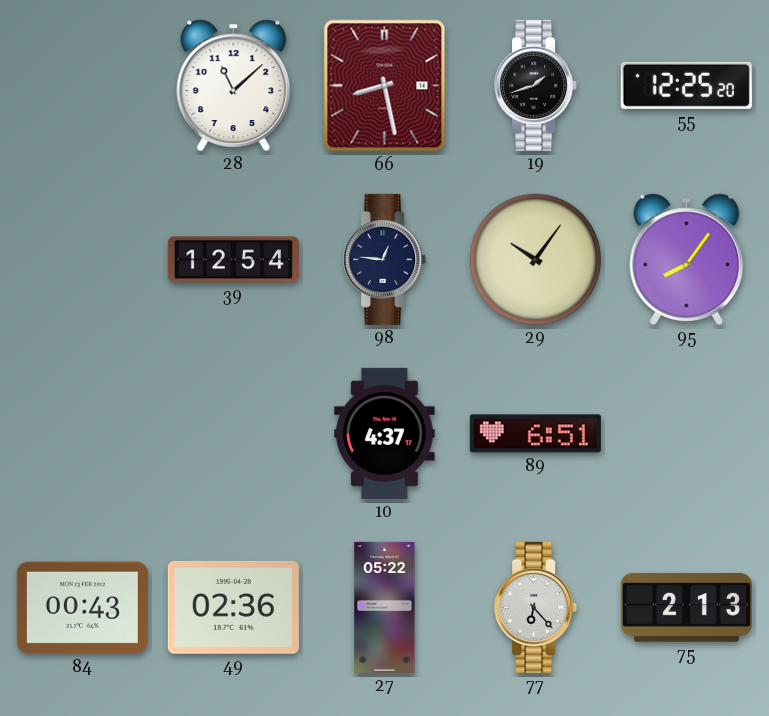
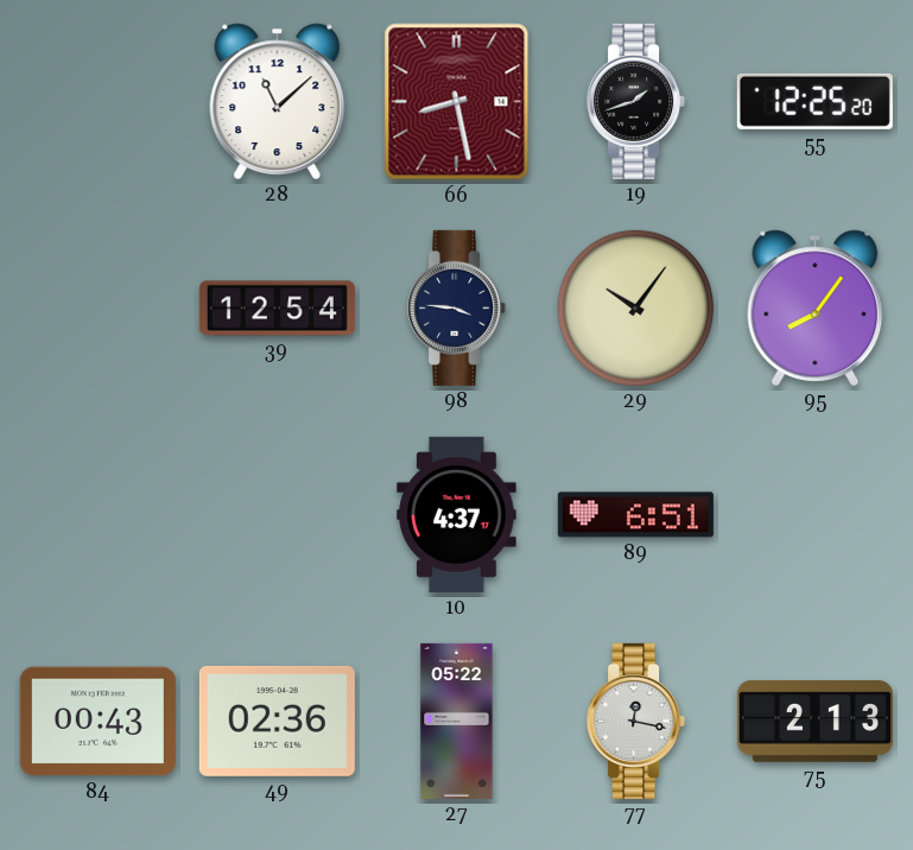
98: 12:46 -> 3:46
77: 6:23 -> 12:17
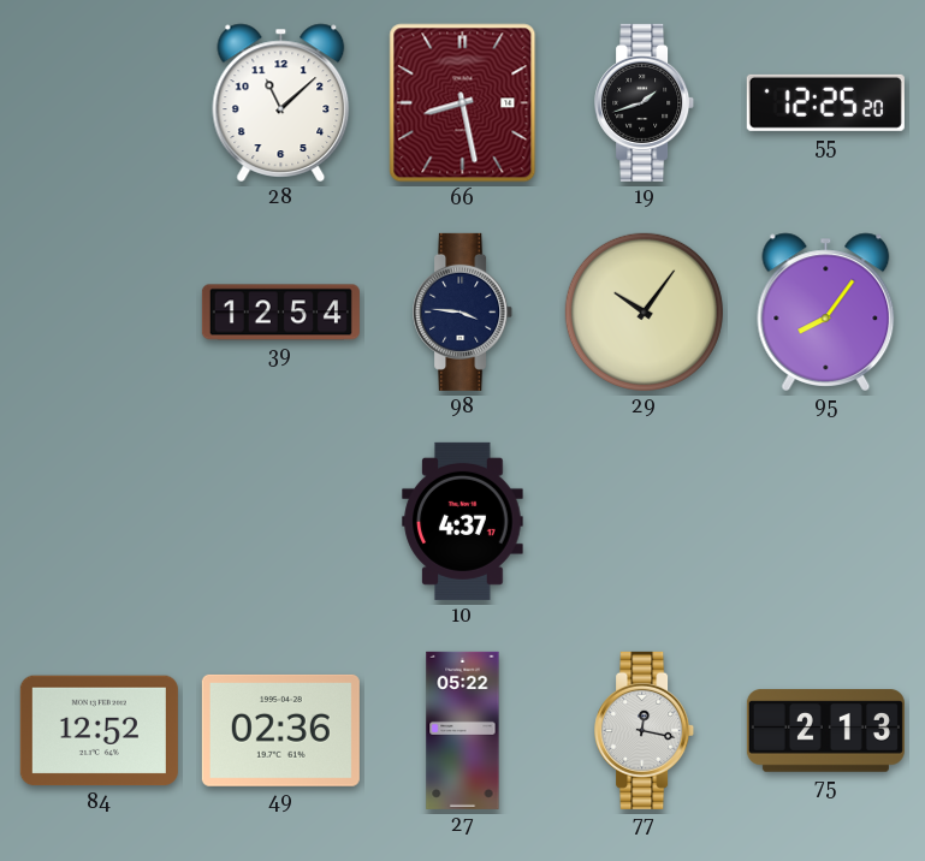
89: 6:51 -> none
84: 00:43 -> 12:52
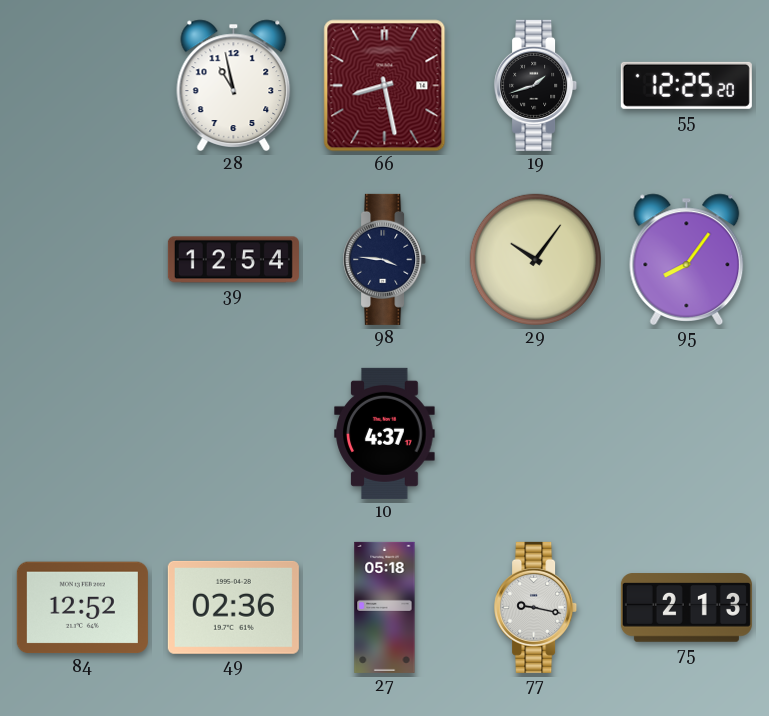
28: 11:08 -> 10:58
27: 05:22 -> 05:18
77: 12:17 -> 9:17
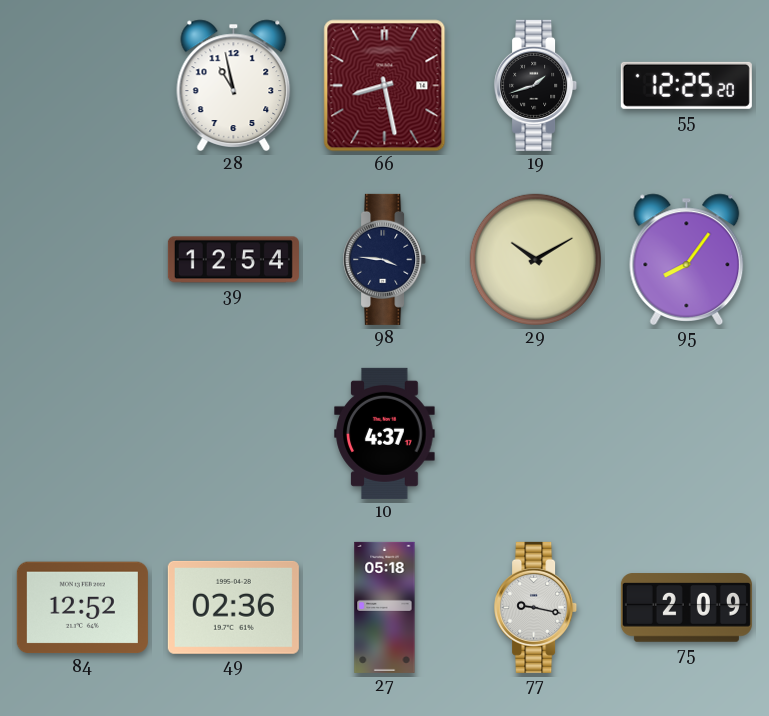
29: 10:06 -> 10:10
75: 2:13 -> 2:09
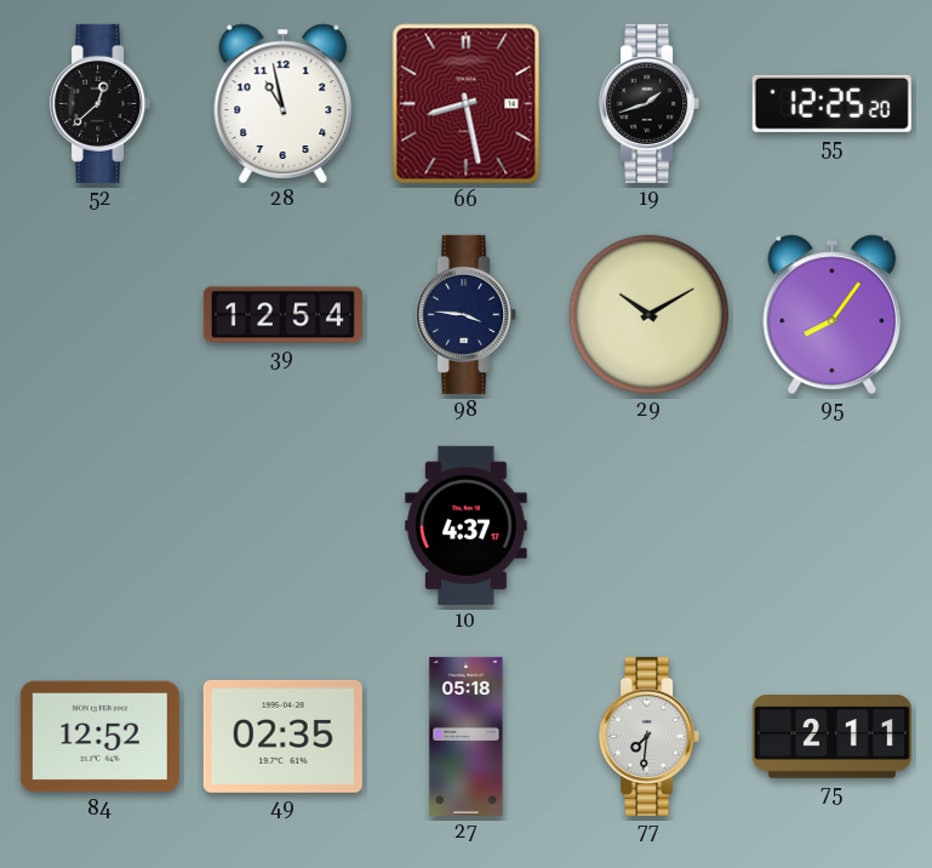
52: none -> 12:38
49: 02:36 -> 02:35
77: 9:17 -> 7:31
75: 2:09 -> 2:11
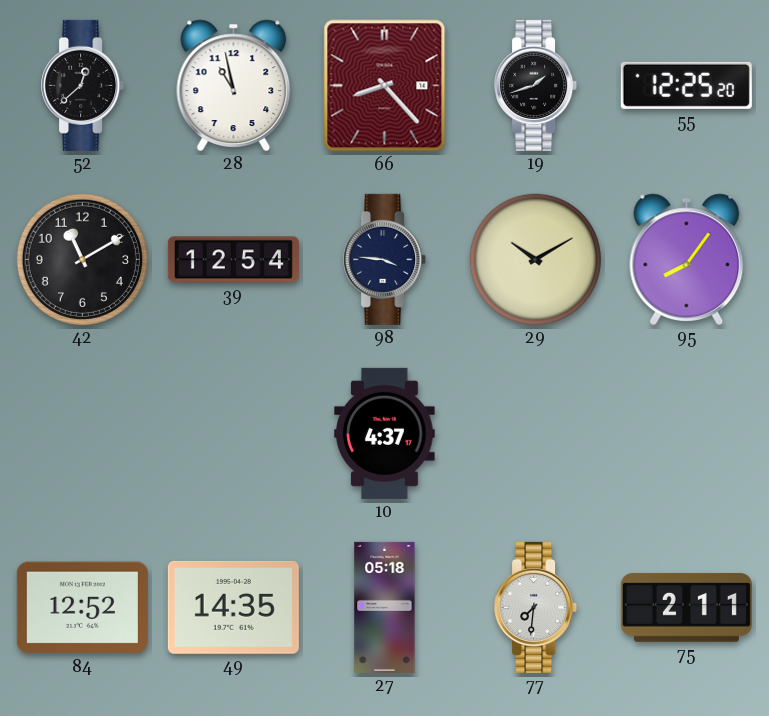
66: 8:28 -> 8:23
42: none -> 11:10
49: 02:35 -> 14:35
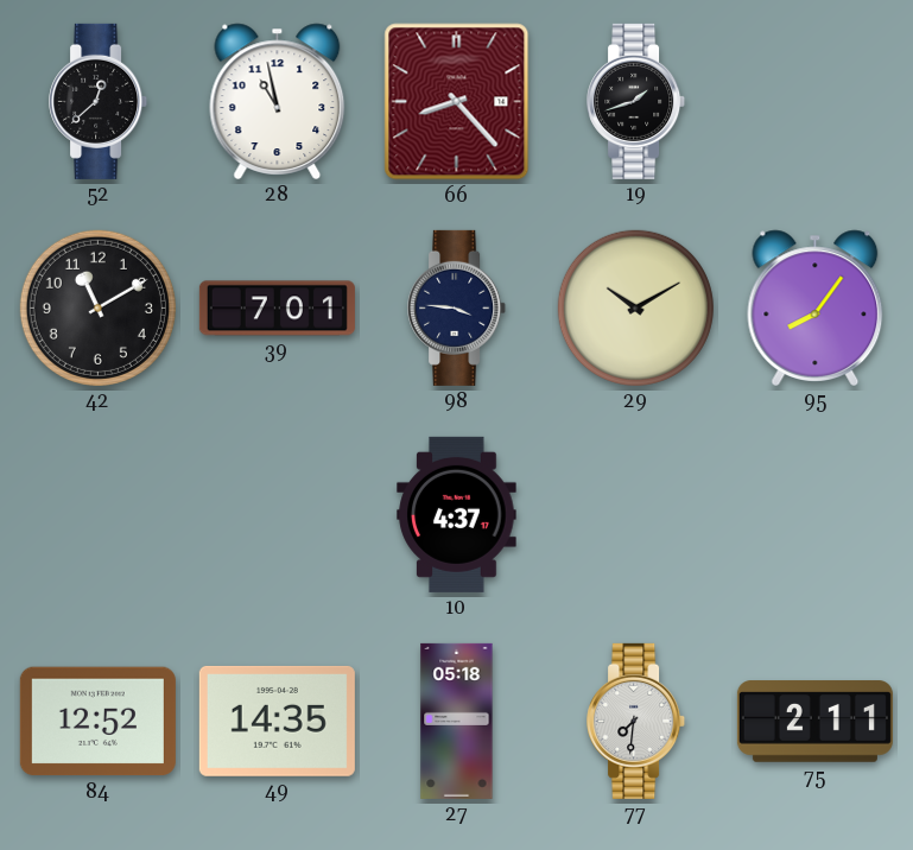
55: 12:25 -> none
39: 12:54 -> 7:01
